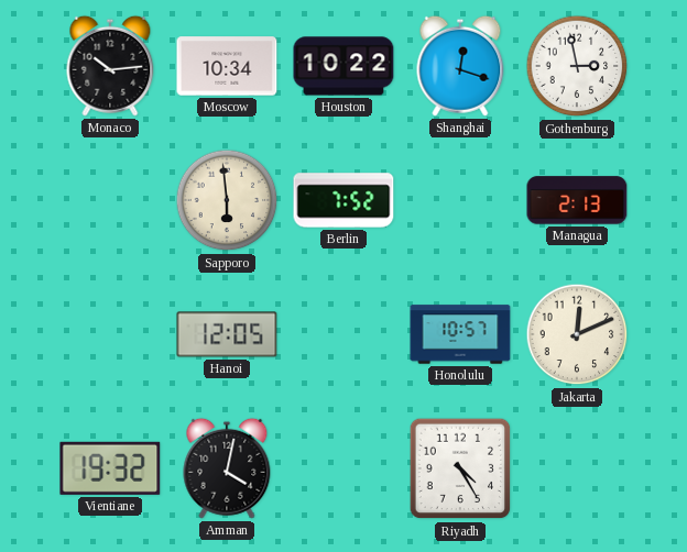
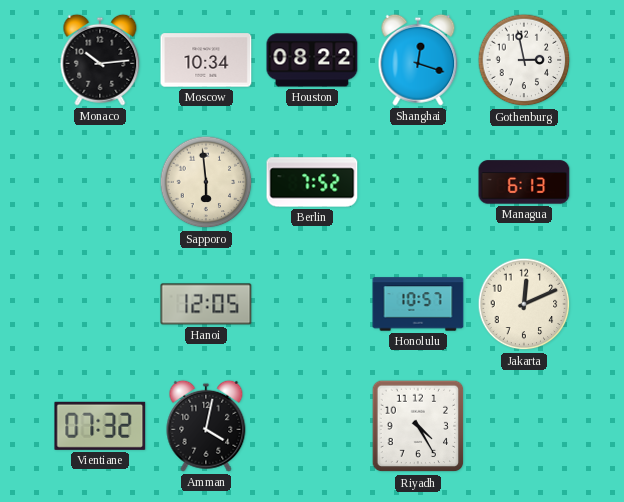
Houston: 10:22 -> 08:22
Managua: 2:13 -> 6:13
Vientiane: 19:32 -> 07:32
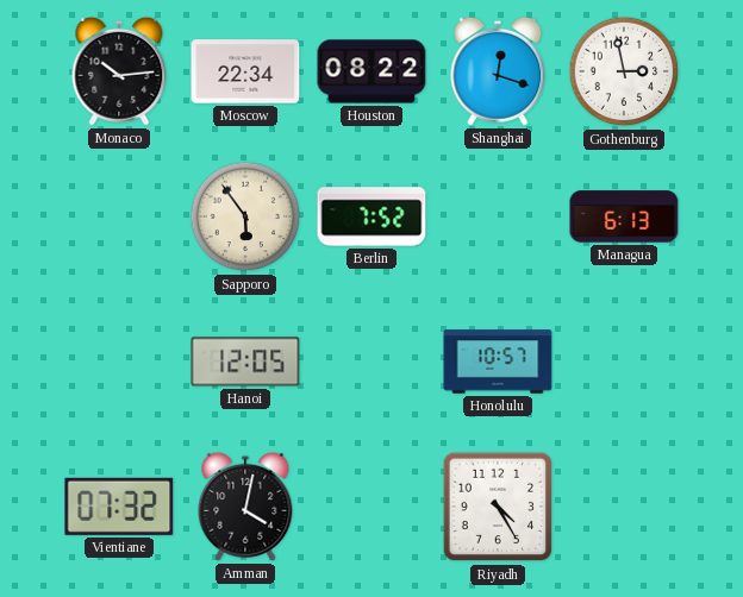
Moscow: 10:34 -> 22:34
Sapporo: 5:59 -> 5:54
Jakarta: 12:11 -> none
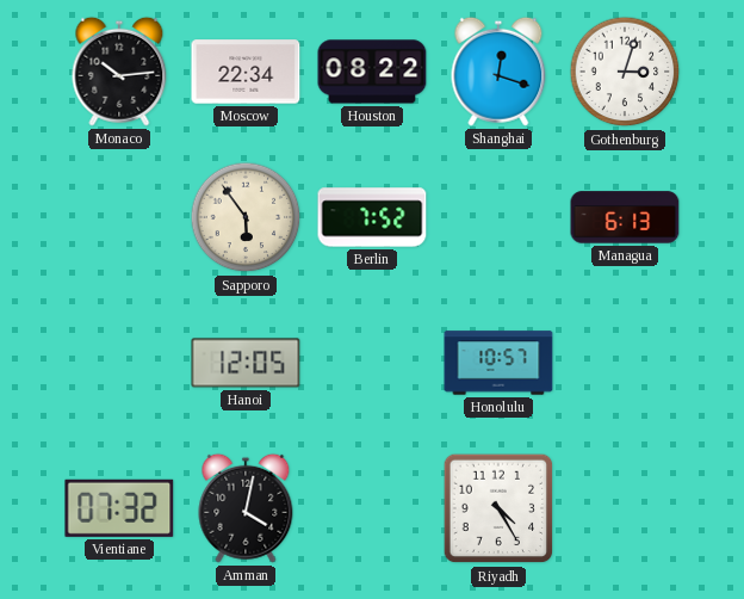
Gothenburg: 2:58 -> 3:03
